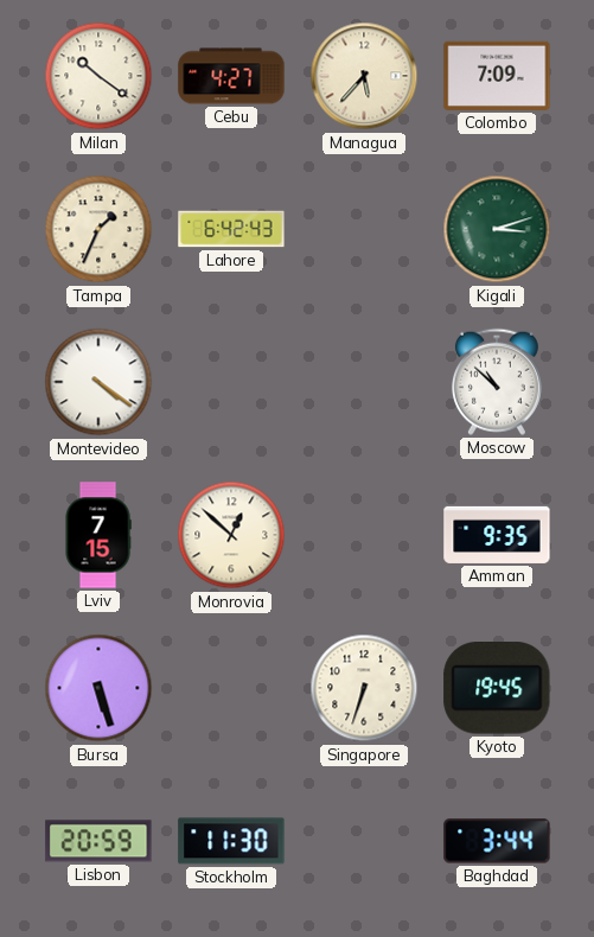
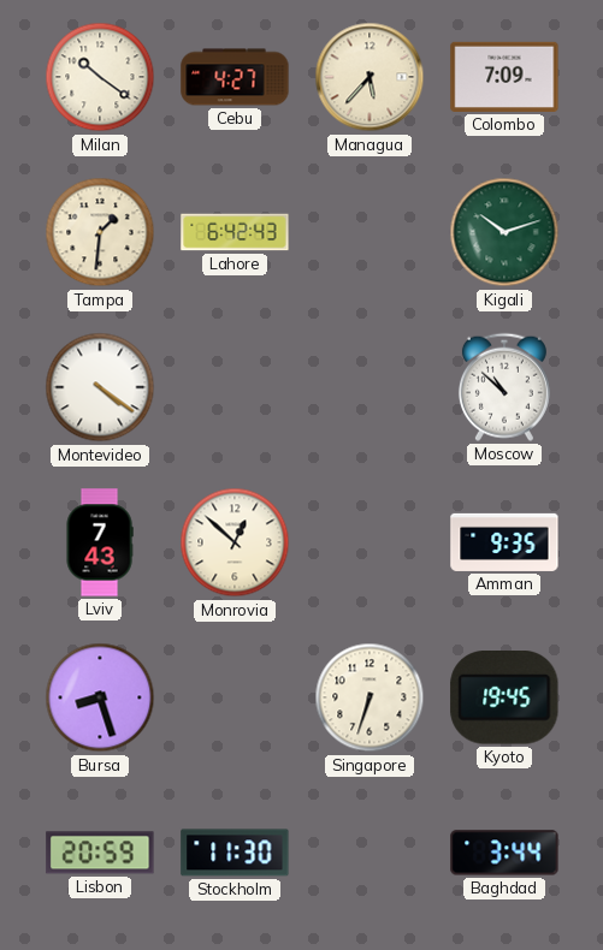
Tampa: 1:34 -> 1:31
Kigali: 3:12 -> 10:12
Lviv: 7:15 -> 7:43
Bursa: 5:27 -> 8:27
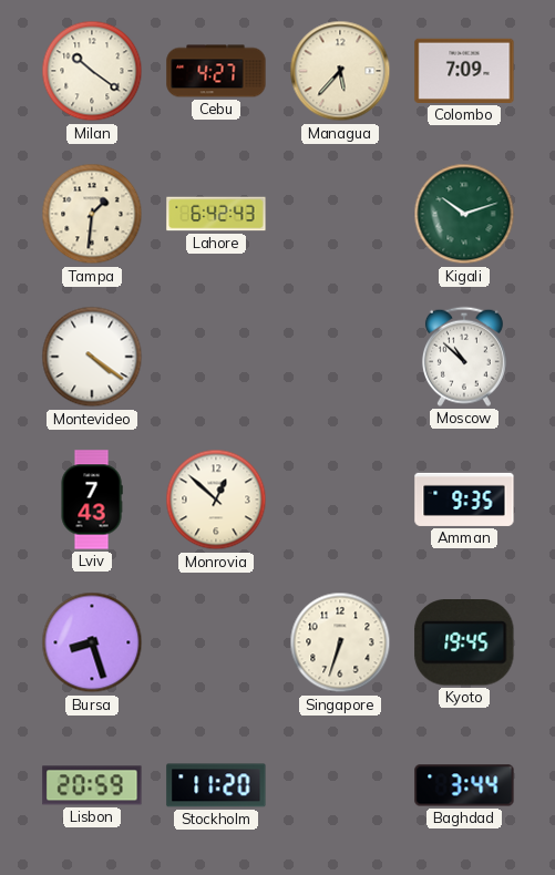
Stockholm: 11:30 -> 11:20
